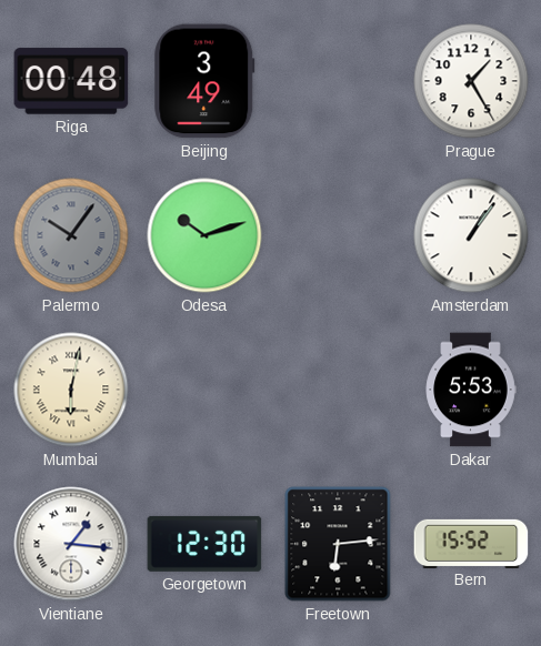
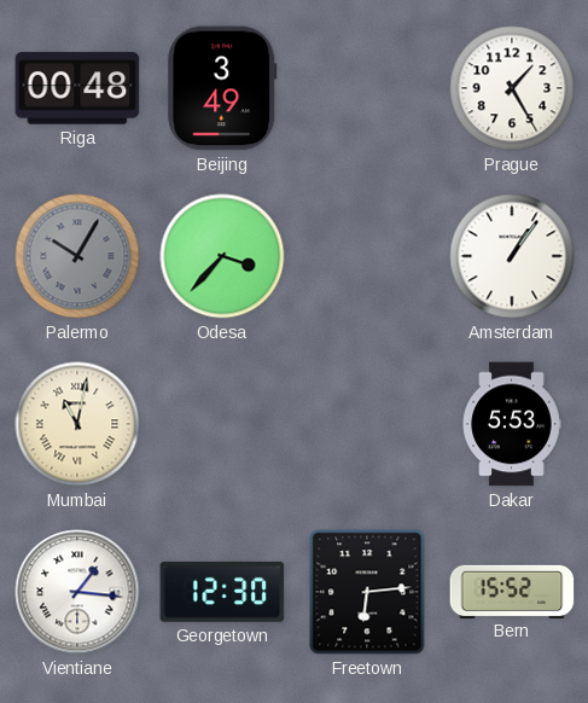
Palermo: 10:06 -> 10:05
Odesa: 10:12 -> 3:37
Mumbai: 6:02 -> 11:02
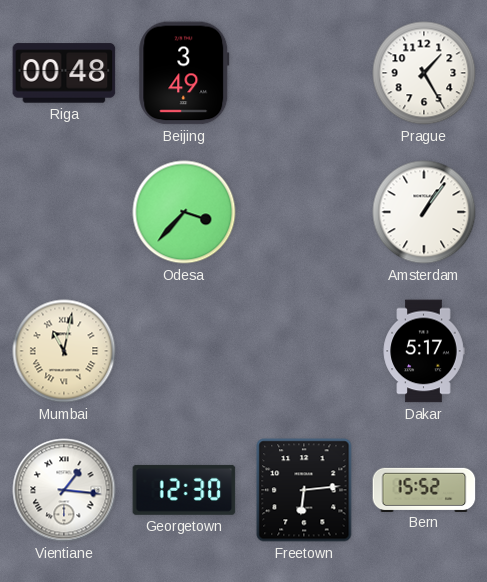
Palermo: 10:05 -> none
Dakar: 5:53 -> 5:17
